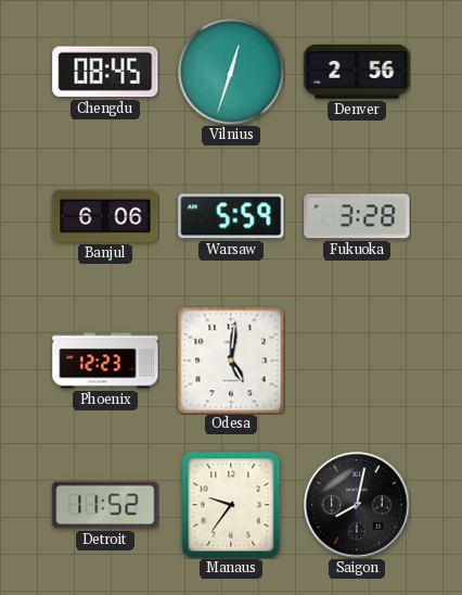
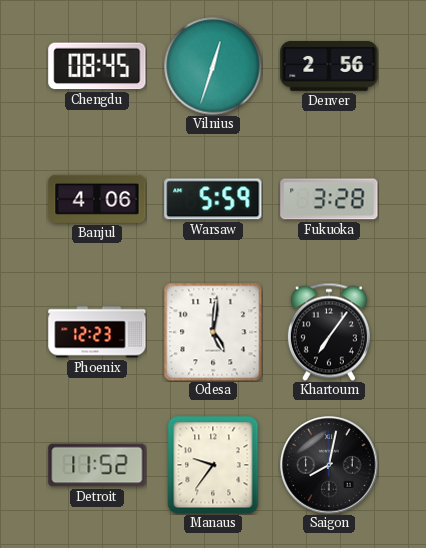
Banjul: 6:06 -> 4:06
Khartoum: none -> 7:06
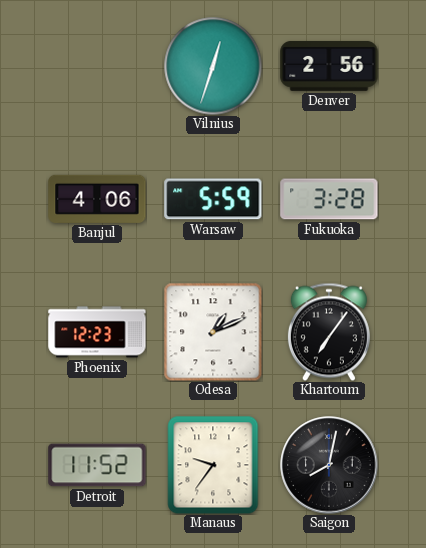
Chengdu: 08:45 -> none
Odesa: 5:01 -> 1:11
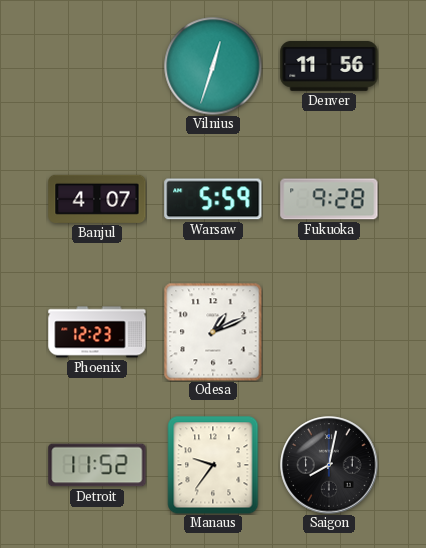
Denver: 2:56 -> 11:56
Banjul: 4:06 -> 4:07
Fukuoka: 3:28 -> 9:28
Khartoum: 7:06 -> none
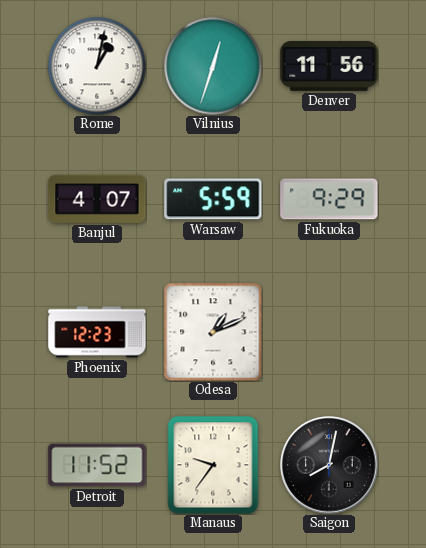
Rome: none -> 1:02
Fukuoka: 9:28 -> 9:29
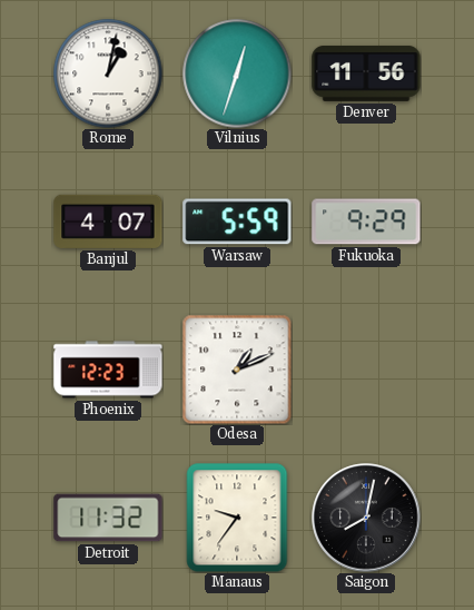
Detroit: 11:52 -> 11:32
